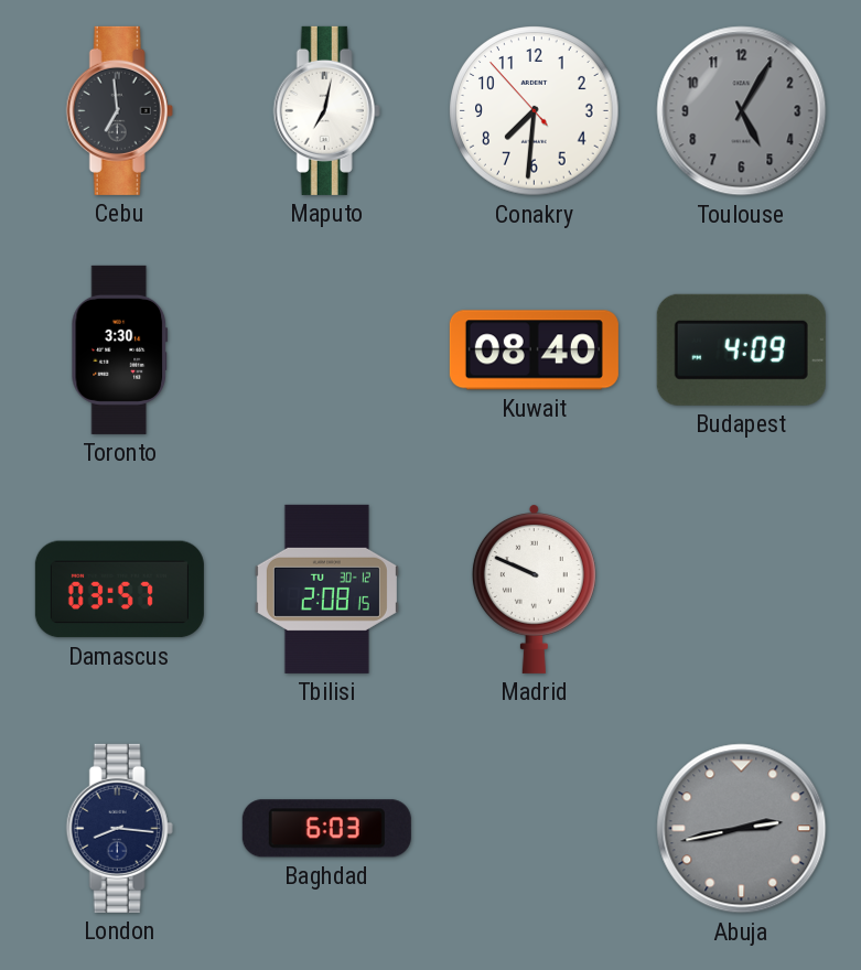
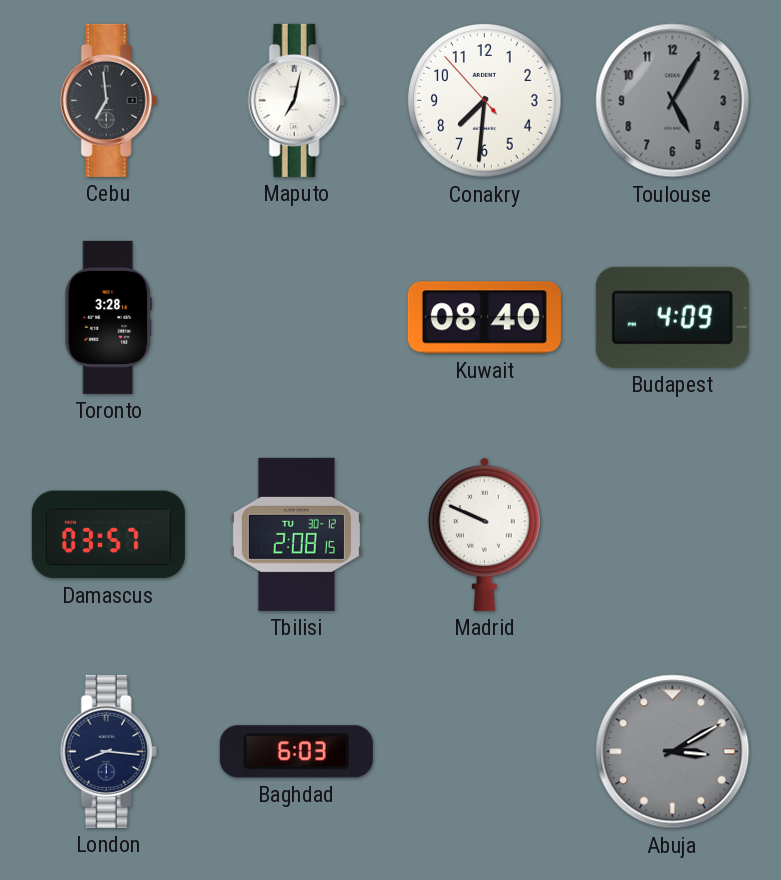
Toronto: 3:30 -> 3:28
Abuja: 2:43 -> 3:10
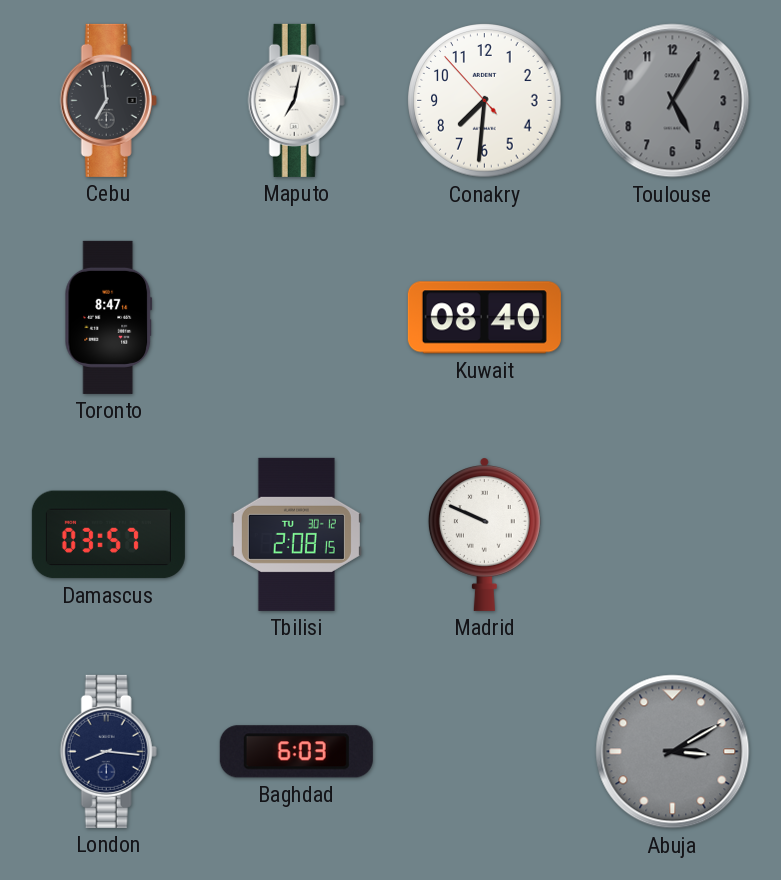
Toronto: 3:28 -> 8:47
Budapest: 4:09 -> none
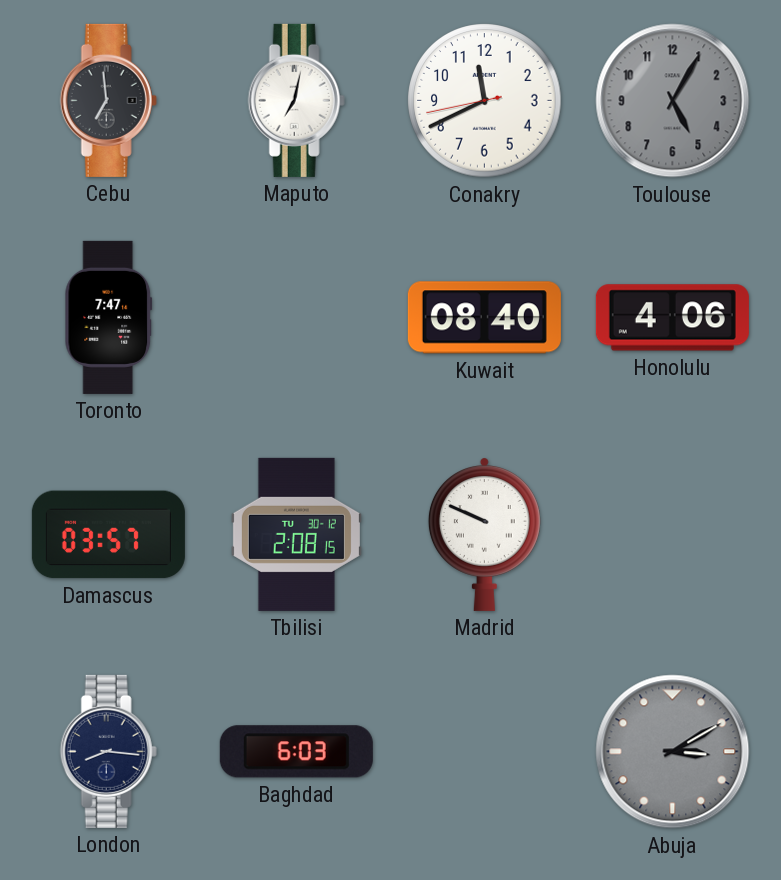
Conakry: 7:30 -> 11:40
Toronto: 8:47 -> 7:47
Honolulu: none -> 4:06
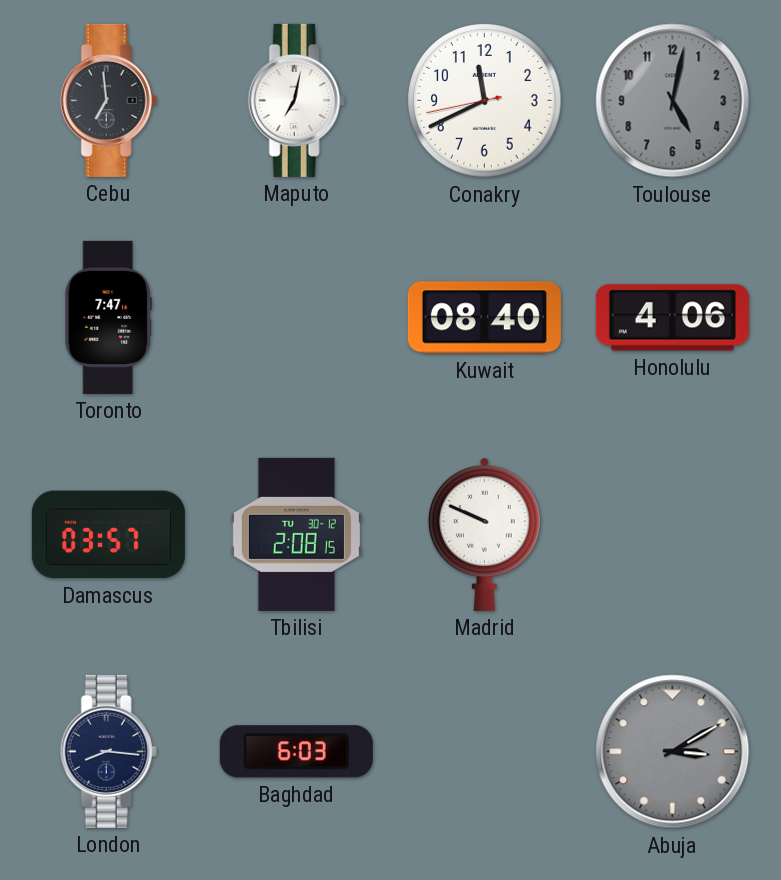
Toulouse: 5:05 -> 5:02
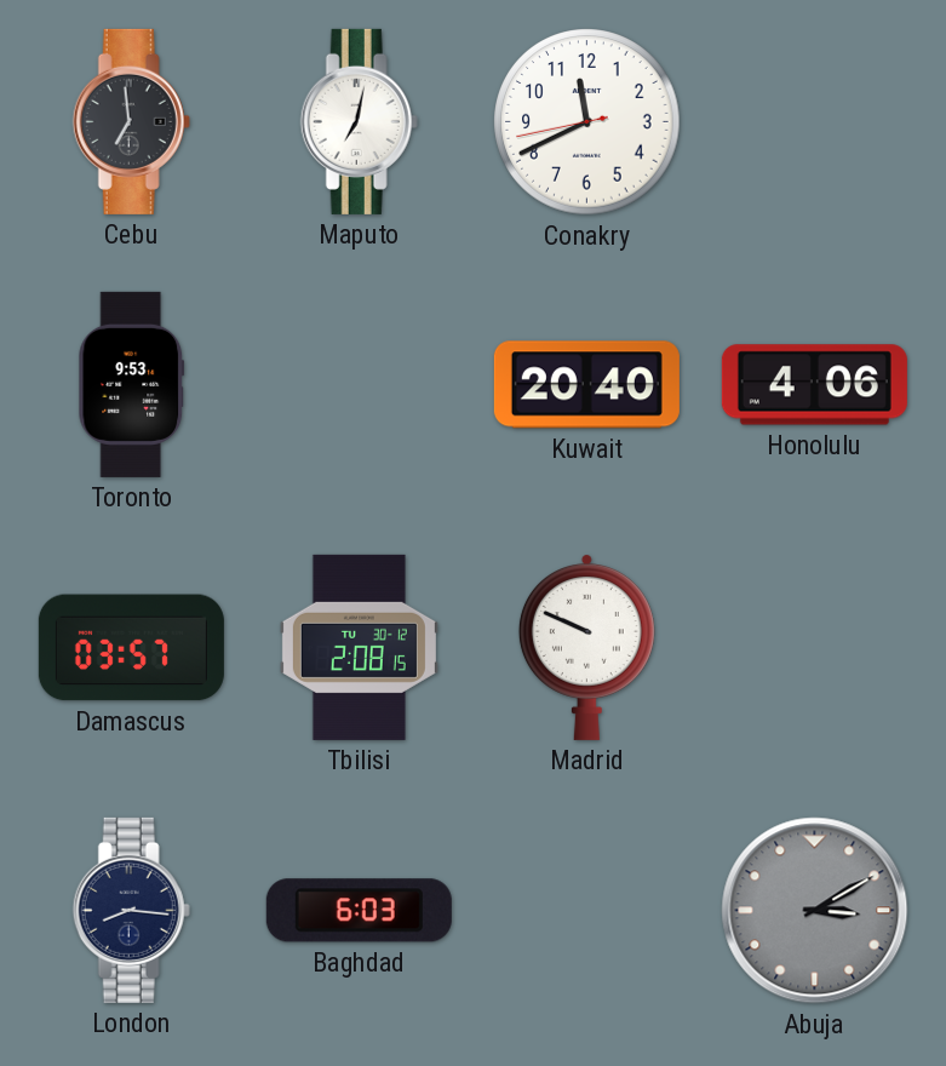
Toulouse: 5:02 -> none
Toronto: 7:47 -> 9:53
Kuwait: 08:40 -> 20:40
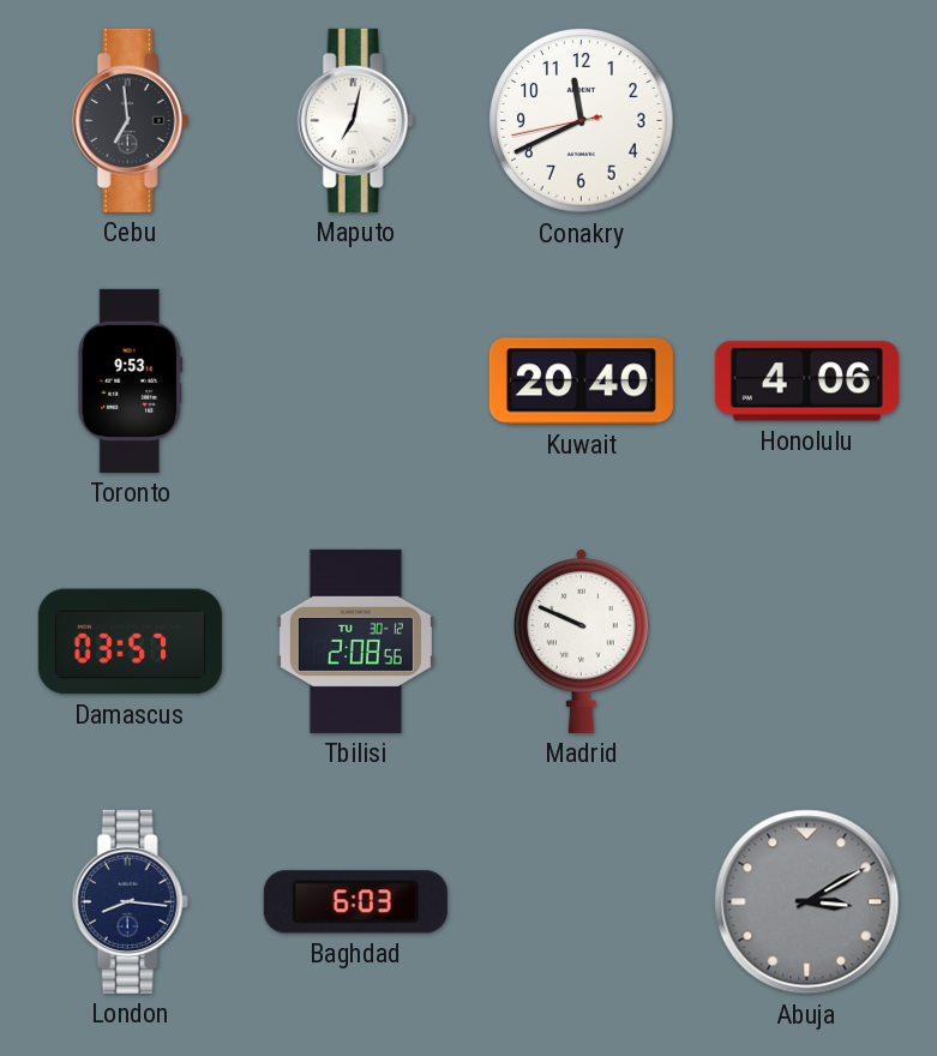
Tbilisi: 2:08:15 -> 2:08:56
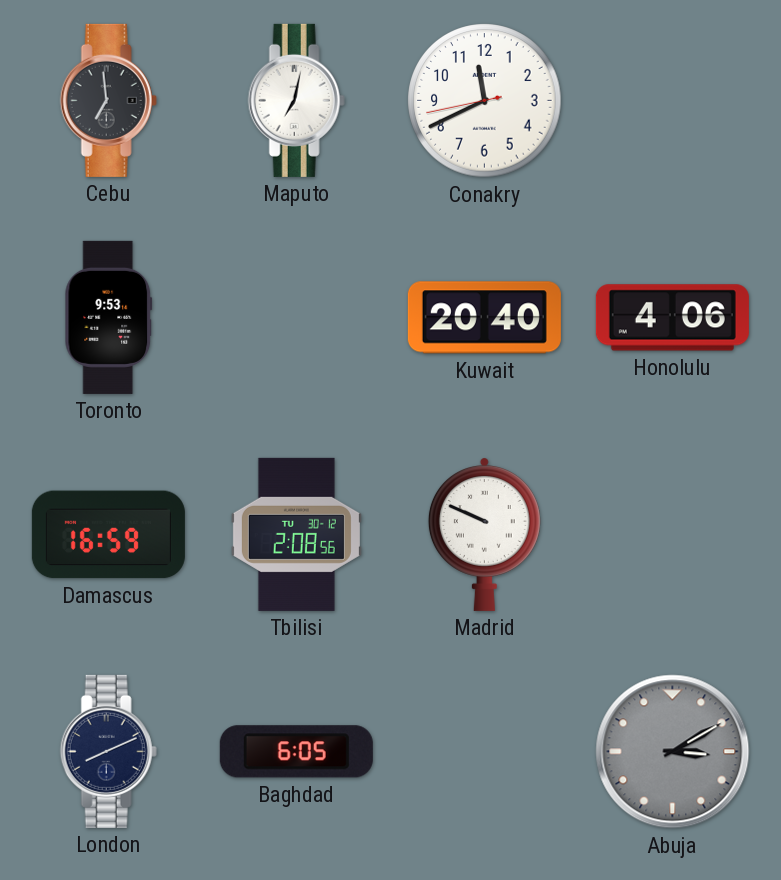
Damascus: 03:57 -> 16:59
London: 8:16 -> 8:11
Baghdad: 6:03 -> 6:05
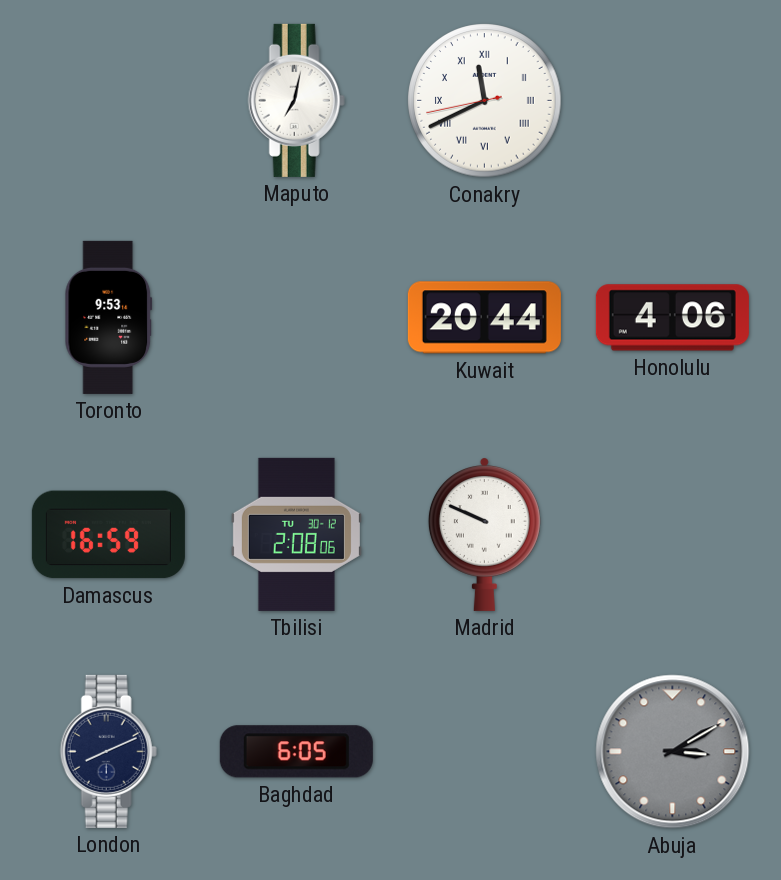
Cebu: 6:59 -> none
Conakry numerals: Arabic -> Roman
Kuwait: 20:40 -> 20:44
Tbilisi: 2:08:56 -> 2:08:06
